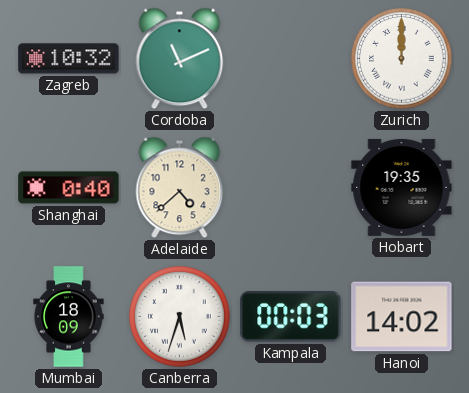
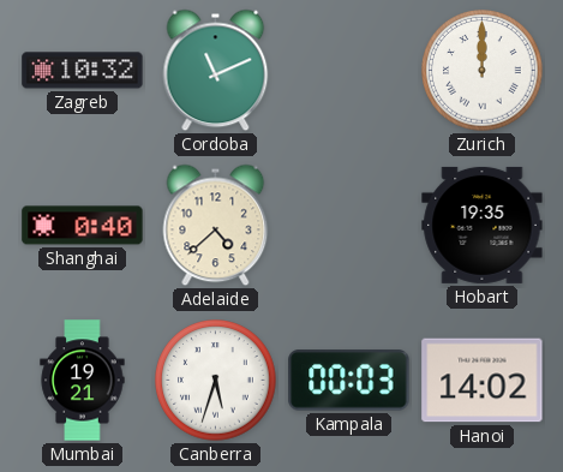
Mumbai: 18:09 -> 19:21
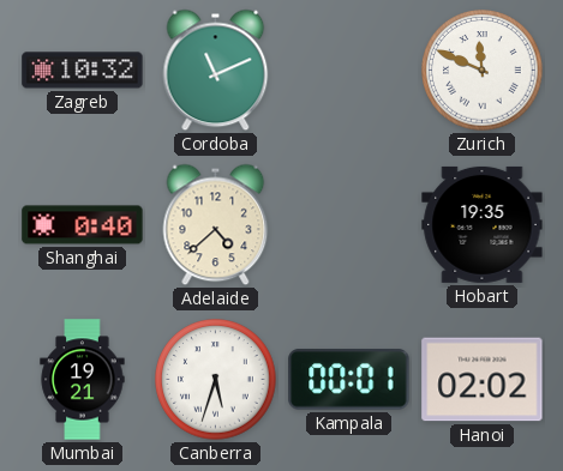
Zurich: 12:00 -> 11:49
Kampala: 00:03 -> 00:01
Hanoi: 14:02 -> 02:02
